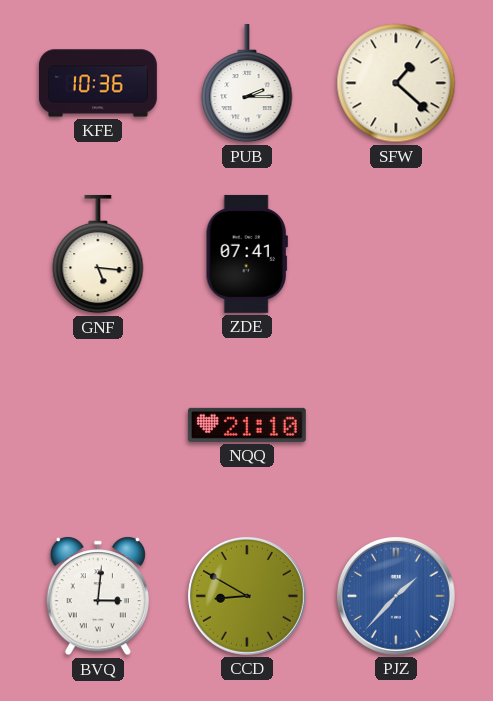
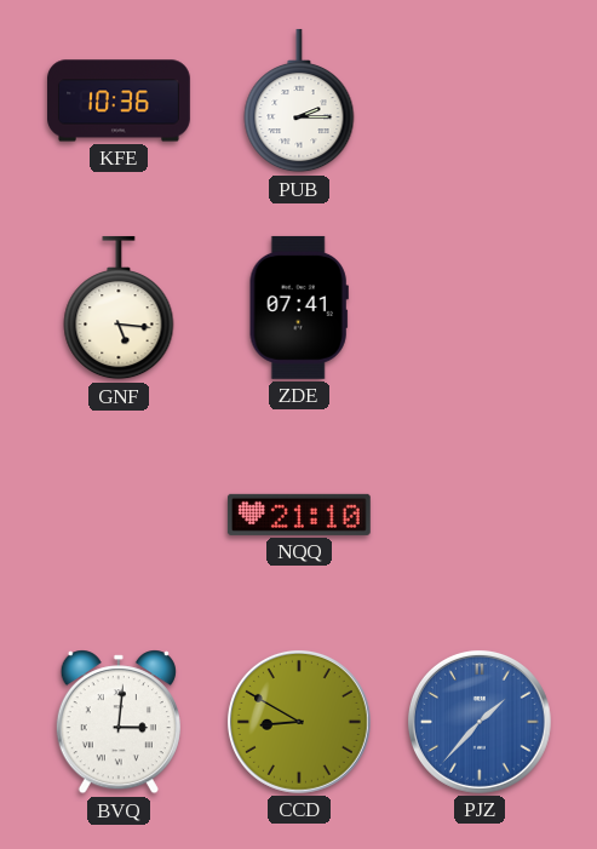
SFW: 1:22 -> none
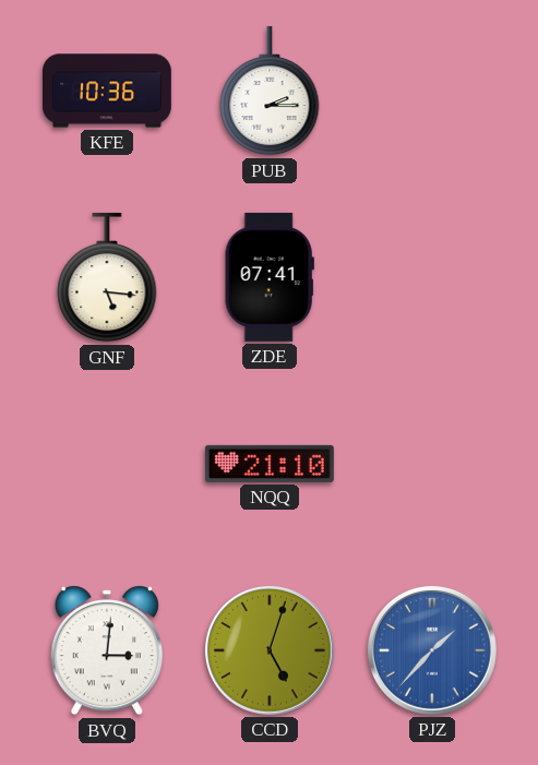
CCD: 8:50 -> 5:03
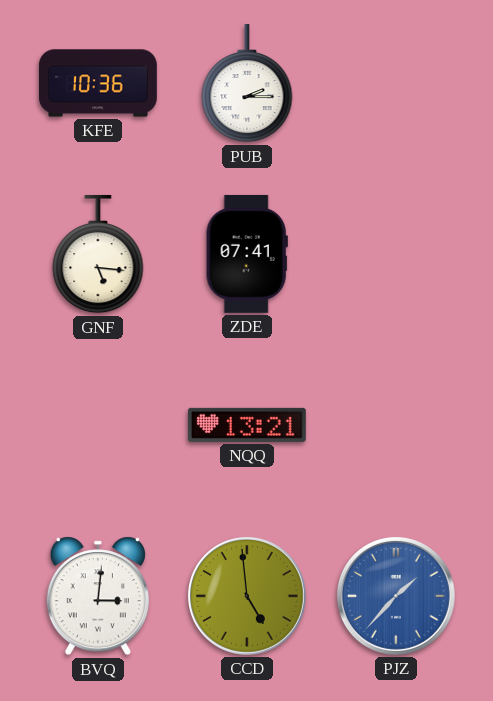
NQQ: 21:10 -> 13:21
CCD: 5:03 -> 4:59
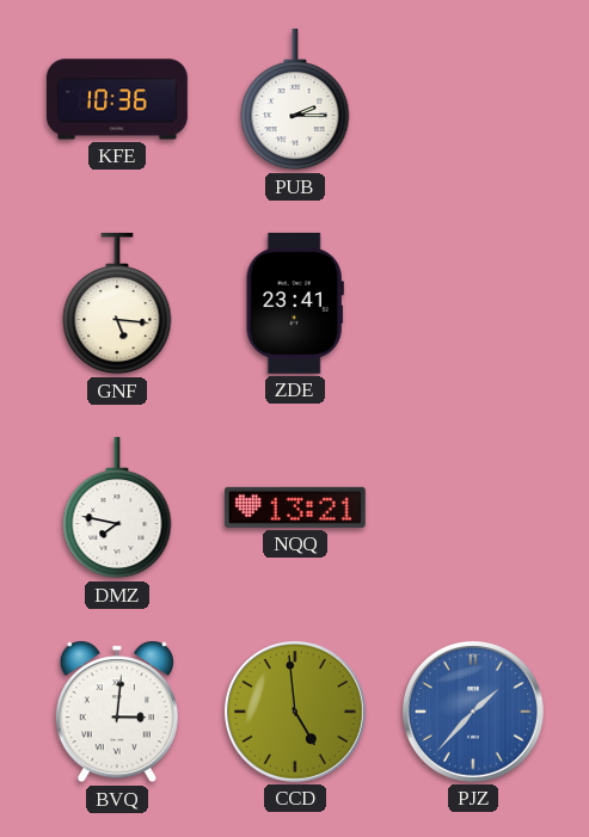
ZDE: 07:41 -> 23:41
DMZ: none -> 7:47
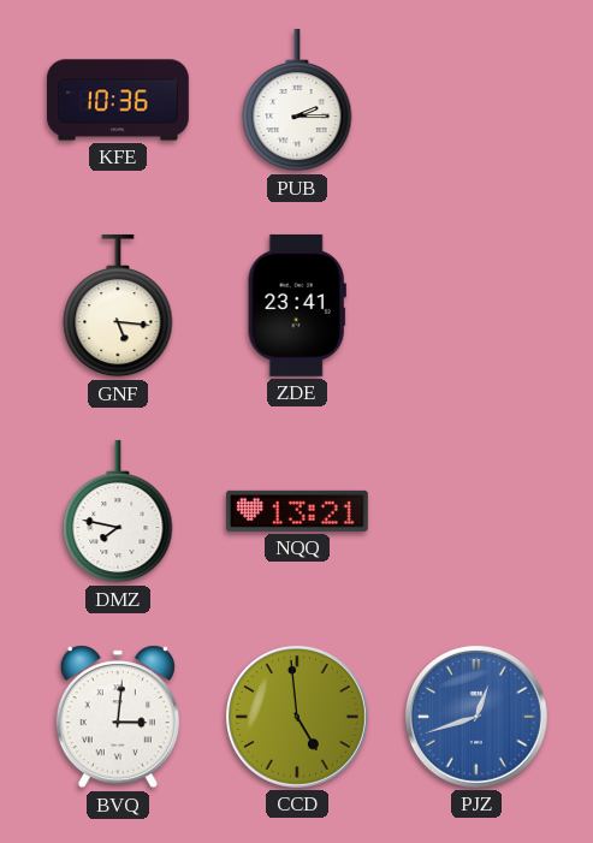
PJZ: 1:37 -> 12:42
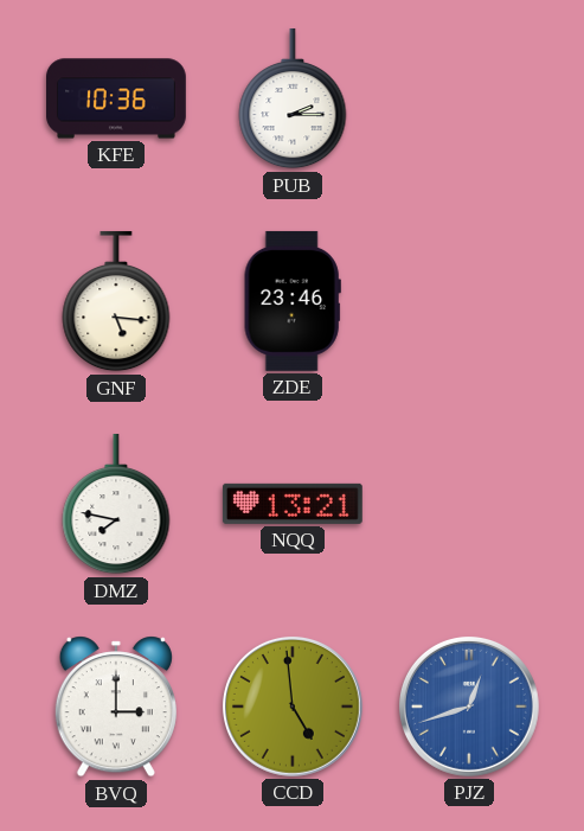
ZDE: 23:41 -> 23:46
BVQ: 3:01 -> 3:00
